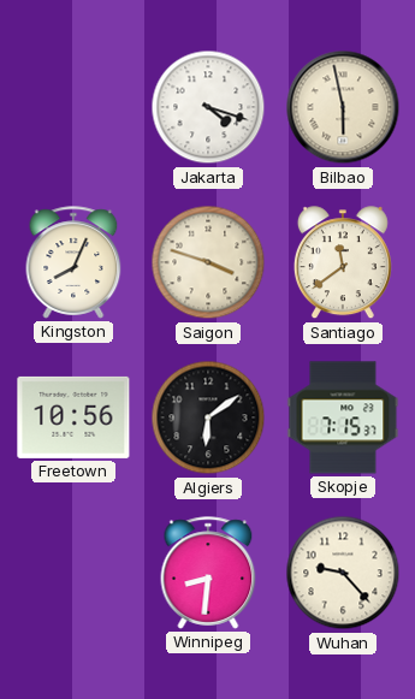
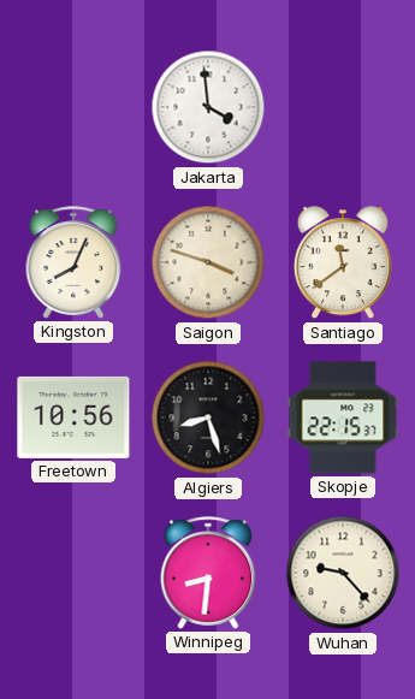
Jakarta: 4:18 -> 3:59
Bilbao: 5:58 -> none
Algiers: 6:09 -> 8:27
Skopje: 7:15 -> 22:15
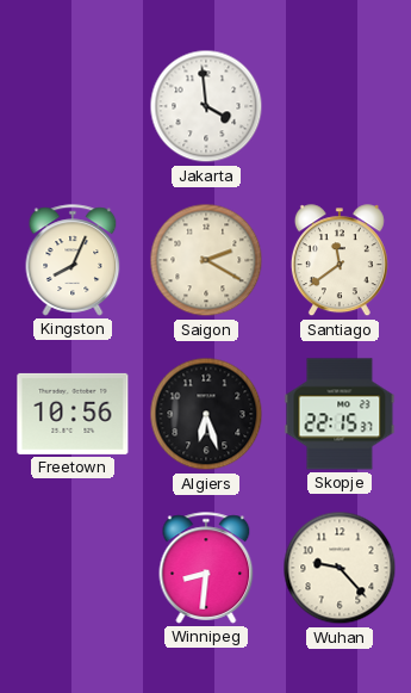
Saigon: 3:48 -> 2:20
Algiers: 8:27 -> 6:27
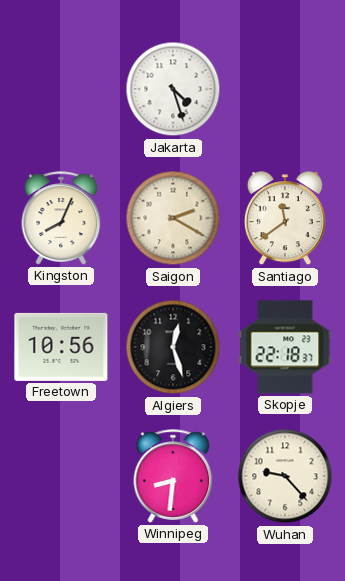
Jakarta: 3:59 -> 4:27
Algiers: 6:27 -> 12:27
Skopje: 22:15 -> 22:18
